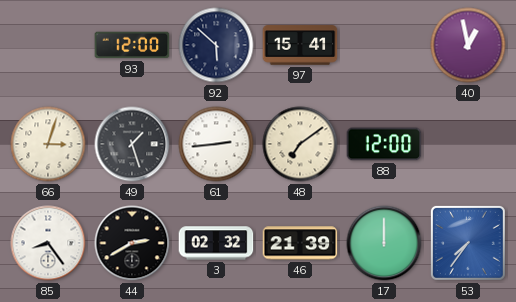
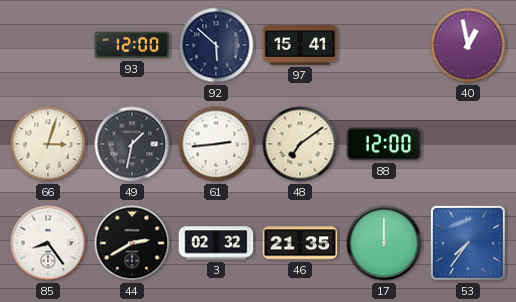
49: 1:27 -> 1:32
46: 21:39 -> 21:35
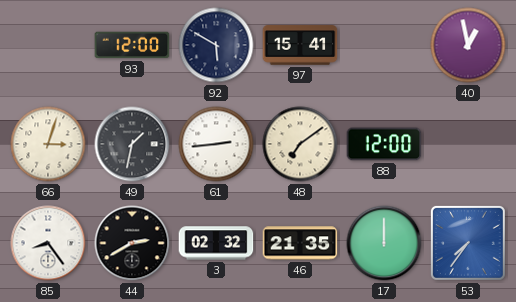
92: 5:52 -> 5:50
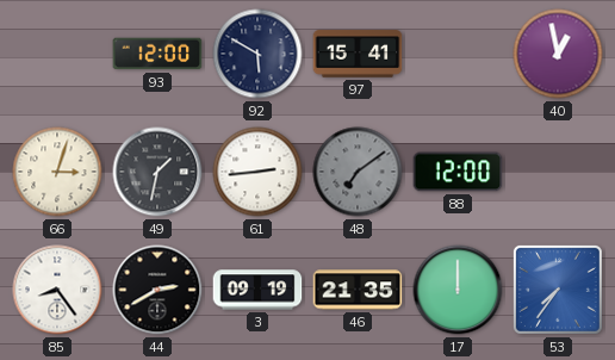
48 dial: cream -> grey
3: 02:32 -> 09:19
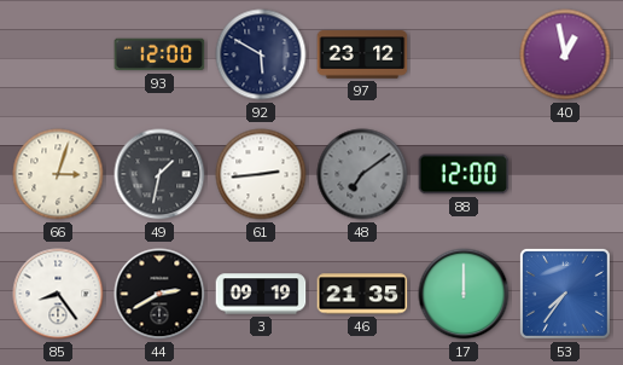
97: 15:41 -> 23:12
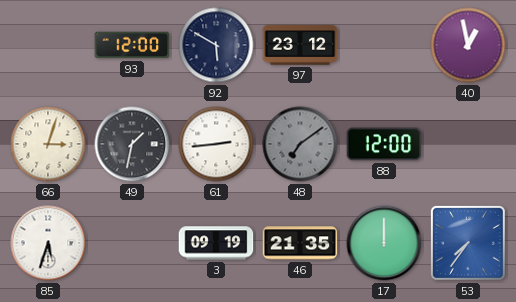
85: 8:24 -> 5:33
44: 2:40 -> none
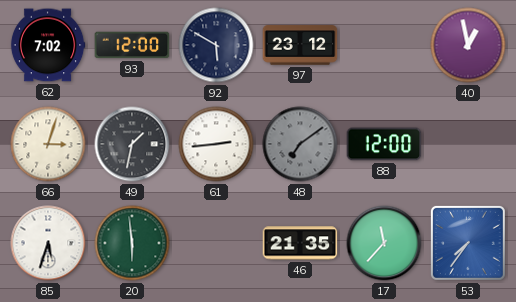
62: none -> 7:02
20: none -> 5:59
3: 09:19 -> none
17: 12:00 -> 11:37
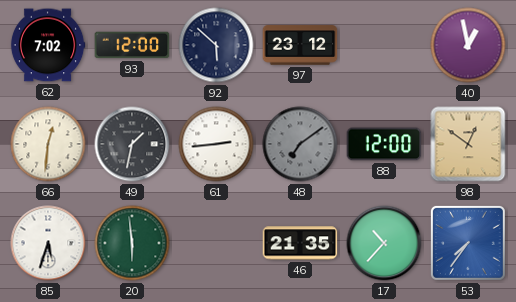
92: 5:50 -> 5:52
66: 3:03 -> 12:31
98: none -> 12:51
17: 11:37 -> 10:37
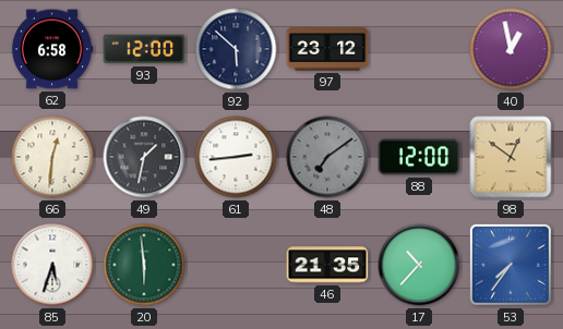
62: 7:02 -> 6:58
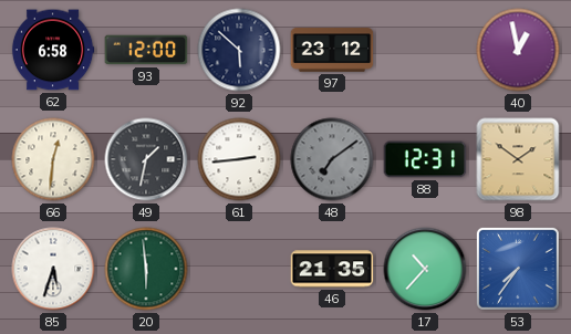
88: 12:00 -> 12:31
98: 12:51 -> 1:51
